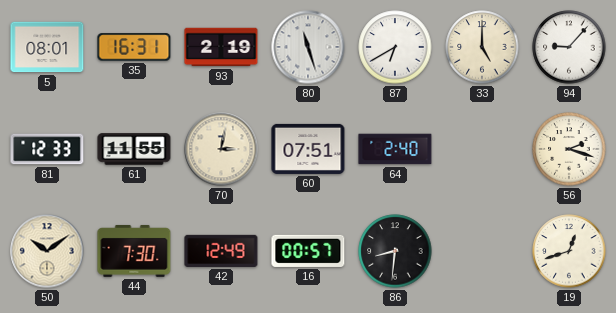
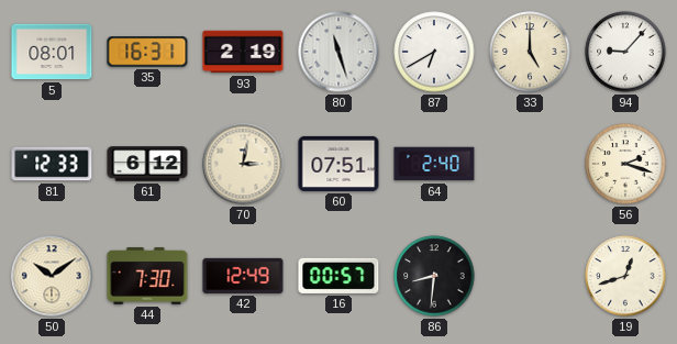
61: 11:55 -> 6:12
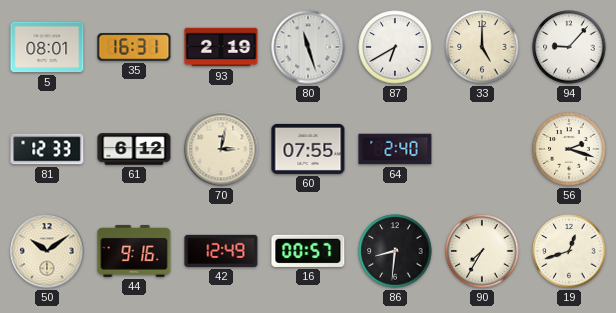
60: 07:51 -> 07:55
44: 7:30 -> 9:16
90: none -> 7:35
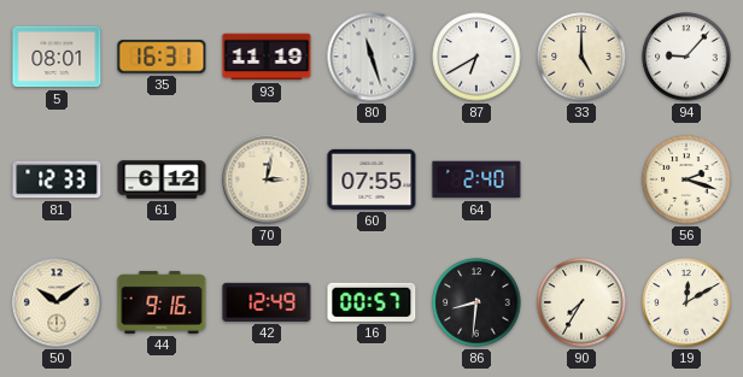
93: 2:19 -> 11:19
19: 12:42 -> 12:10
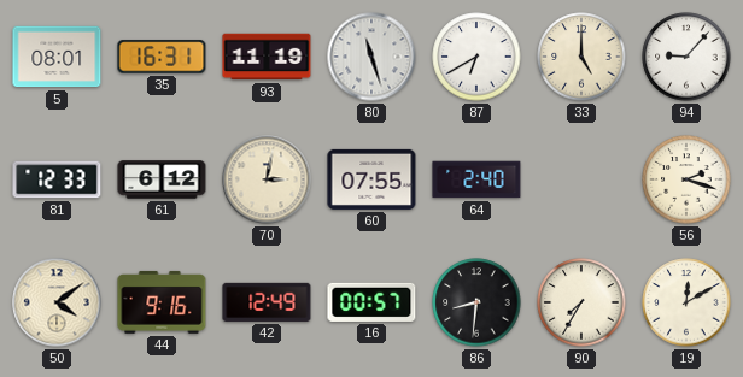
50: 10:09 -> 4:09
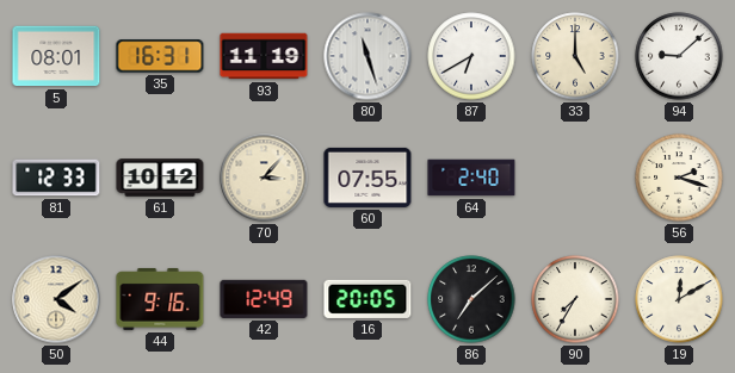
94: 9:07 -> 9:08
61: 6:12 -> 10:12
70: 3:02 -> 3:07
16: 00:57 -> 20:05
86: 8:31 -> 7:08
